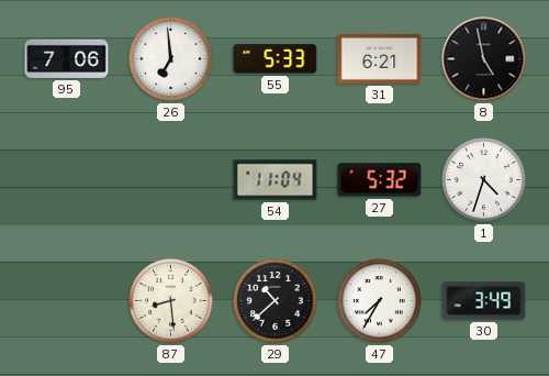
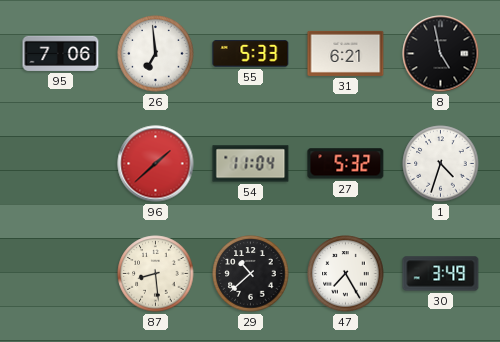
96: none -> 1:38
47: 7:35 -> 7:25
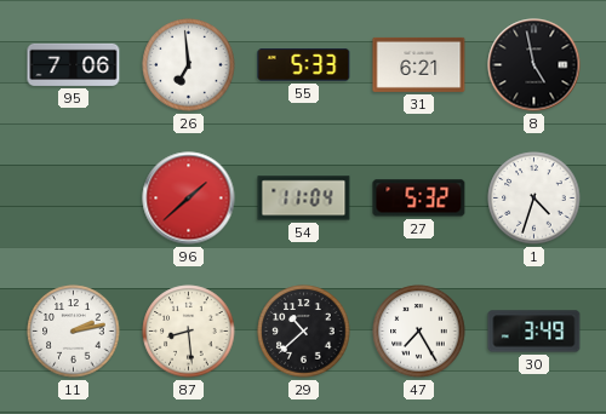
11: none -> 2:13
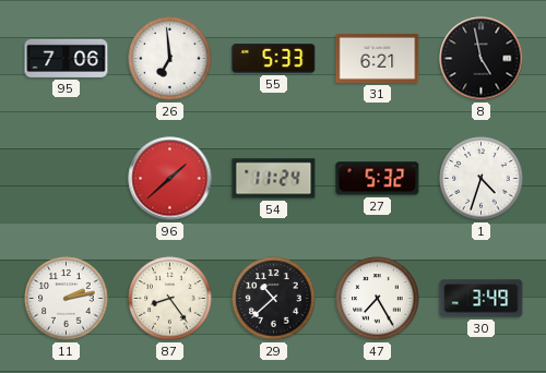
54: 11:04 -> 11:24
87: 8:29 -> 8:24
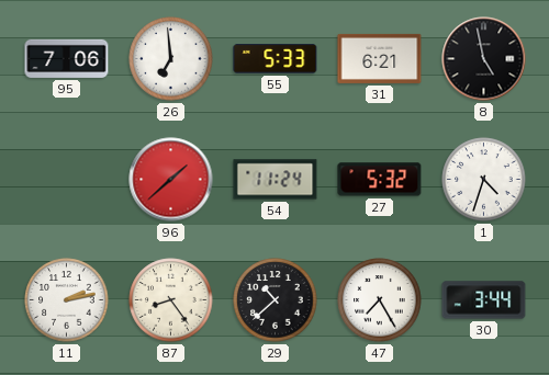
30: 3:49 -> 3:44
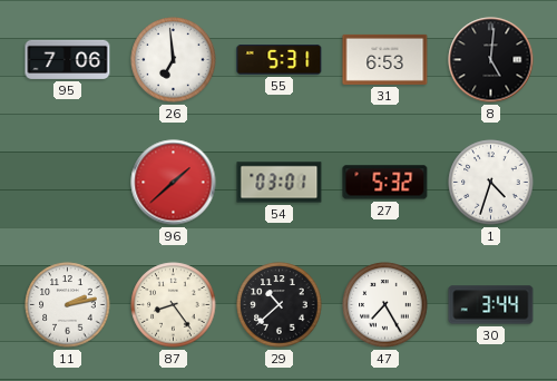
55: 5:33 -> 5:31
31: 6:21 -> 6:53
8: 4:58 -> 5:01
54: 11:24 -> 03:01
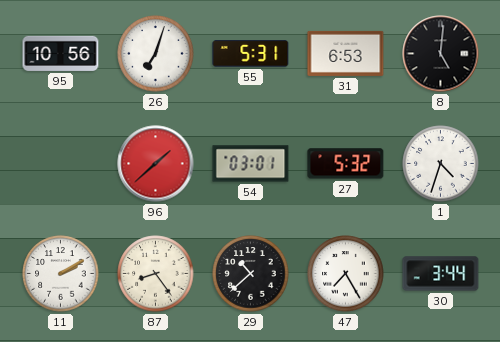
95: 7:06 -> 10:56
26: 6:59 -> 7:03
11: 2:13 -> 2:10
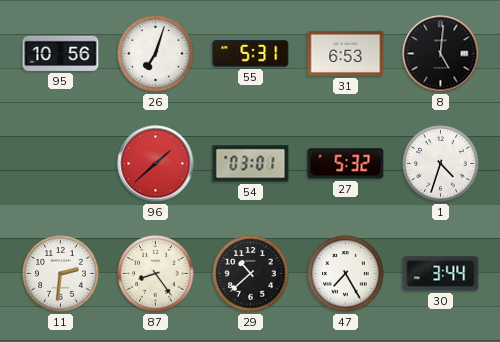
11: 2:10 -> 2:31
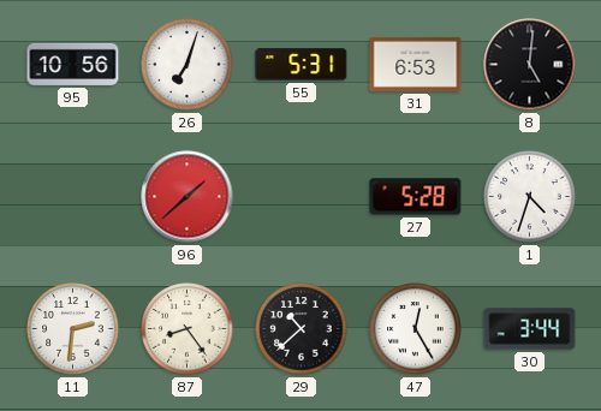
54: 03:01 -> none
27: 5:32 -> 5:28
47: 7:25 -> 12:25
